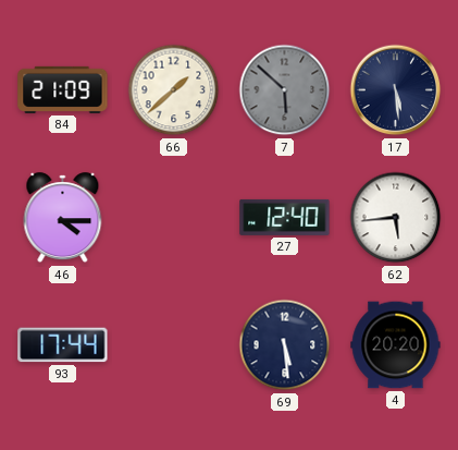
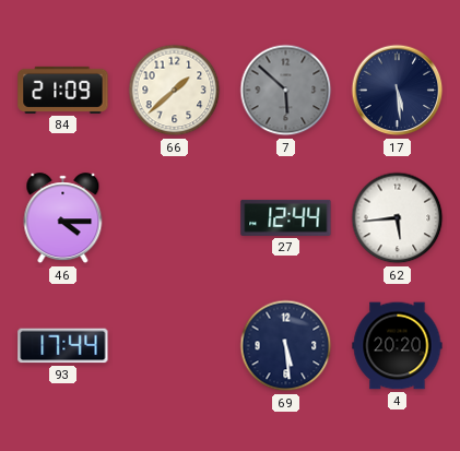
27: 12:40 -> 12:44
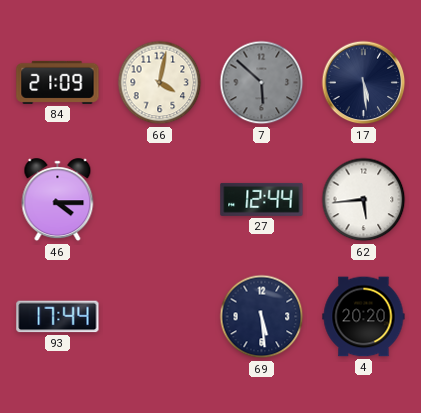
66: 1:38 -> 4:02
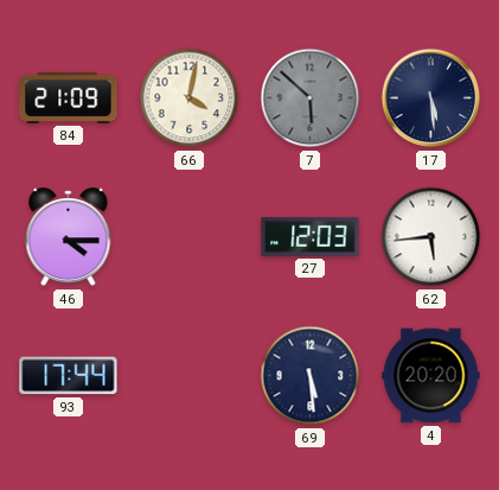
27: 12:44 -> 12:03
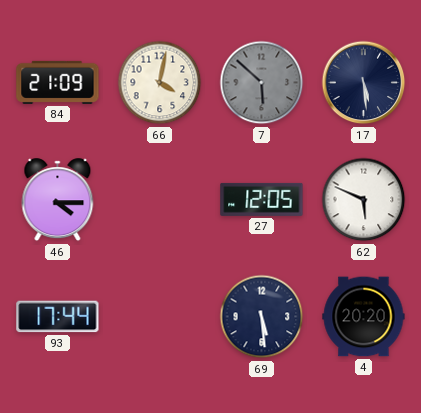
27: 12:03 -> 12:05
62: 5:44 -> 5:49
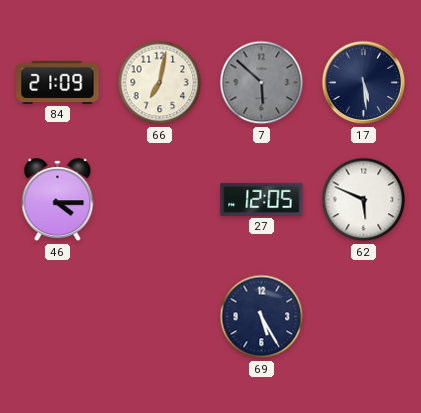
66: 4:02 -> 7:02
93: 17:44 -> none
69: 5:29 -> 5:25
4: 20:20 -> none
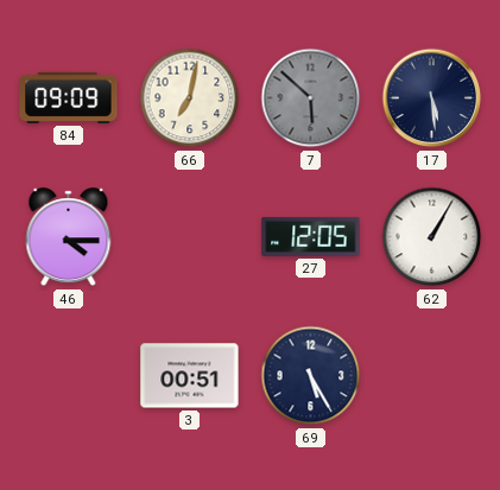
84: 21:09 -> 09:09
62: 5:49 -> 1:05
3: none -> 00:51
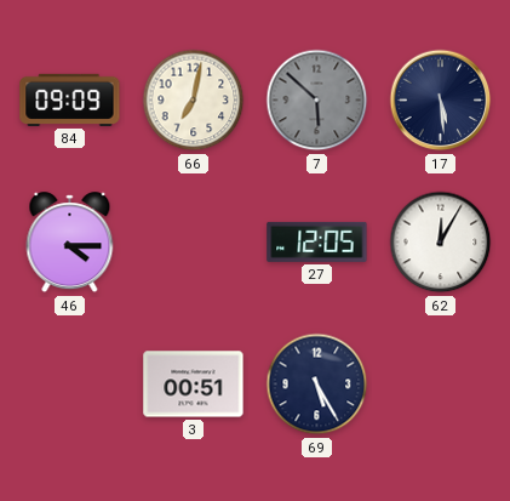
62: 1:05 -> 12:05
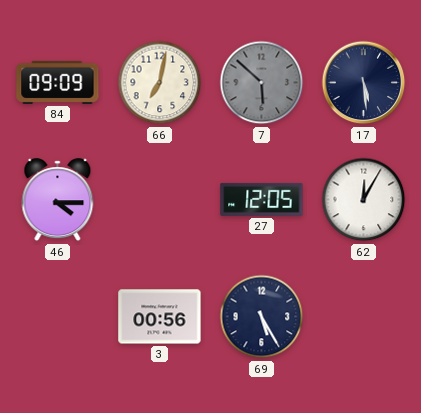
3: 00:51 -> 00:56
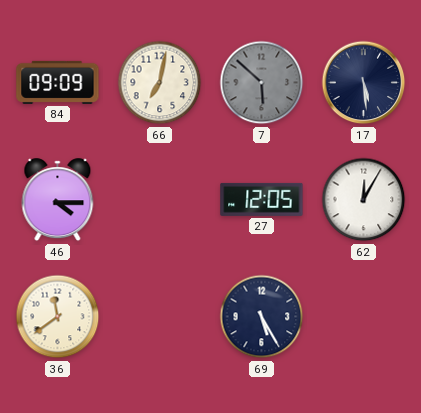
36: none -> 11:39
3: 00:56 -> none
